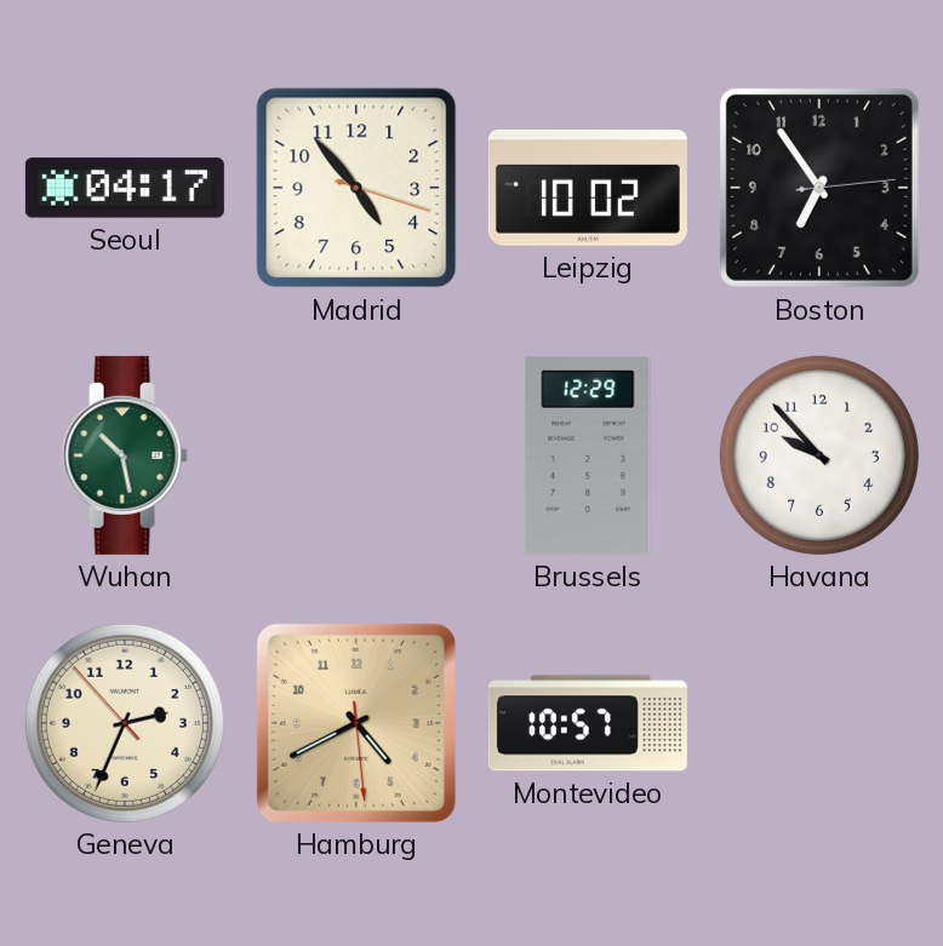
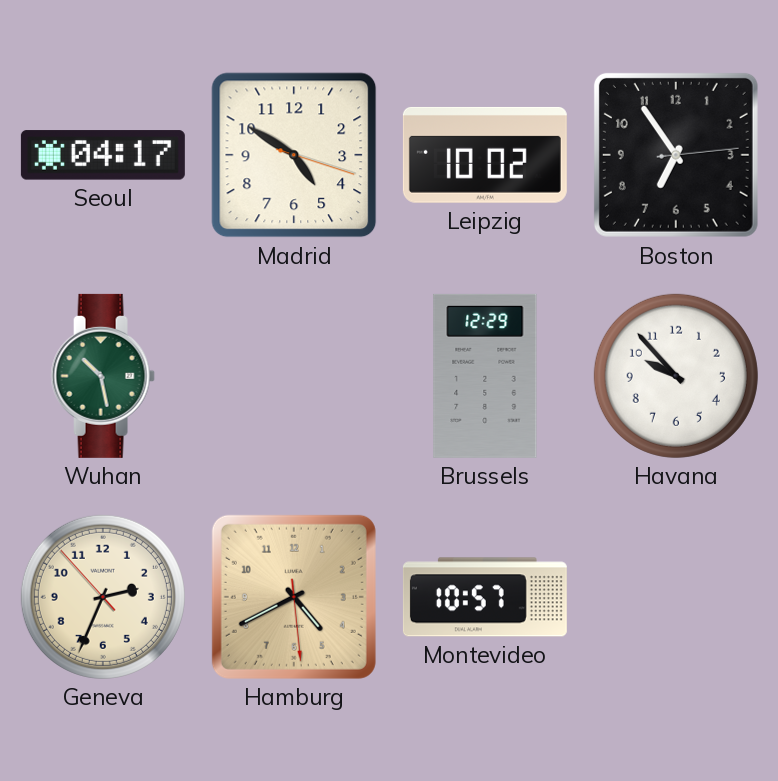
Madrid: 4:53 -> 4:50
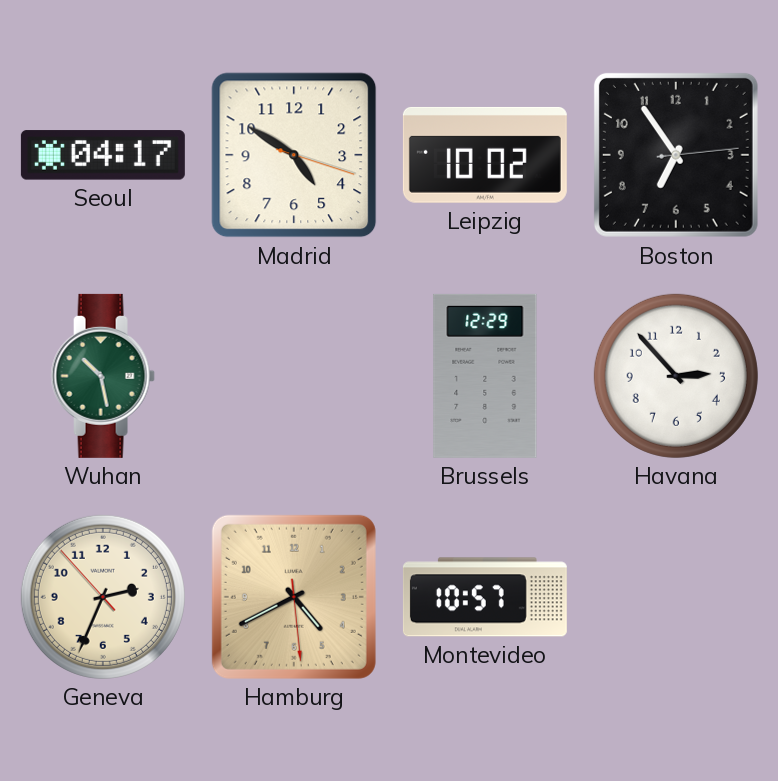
Havana: 9:53 -> 2:53
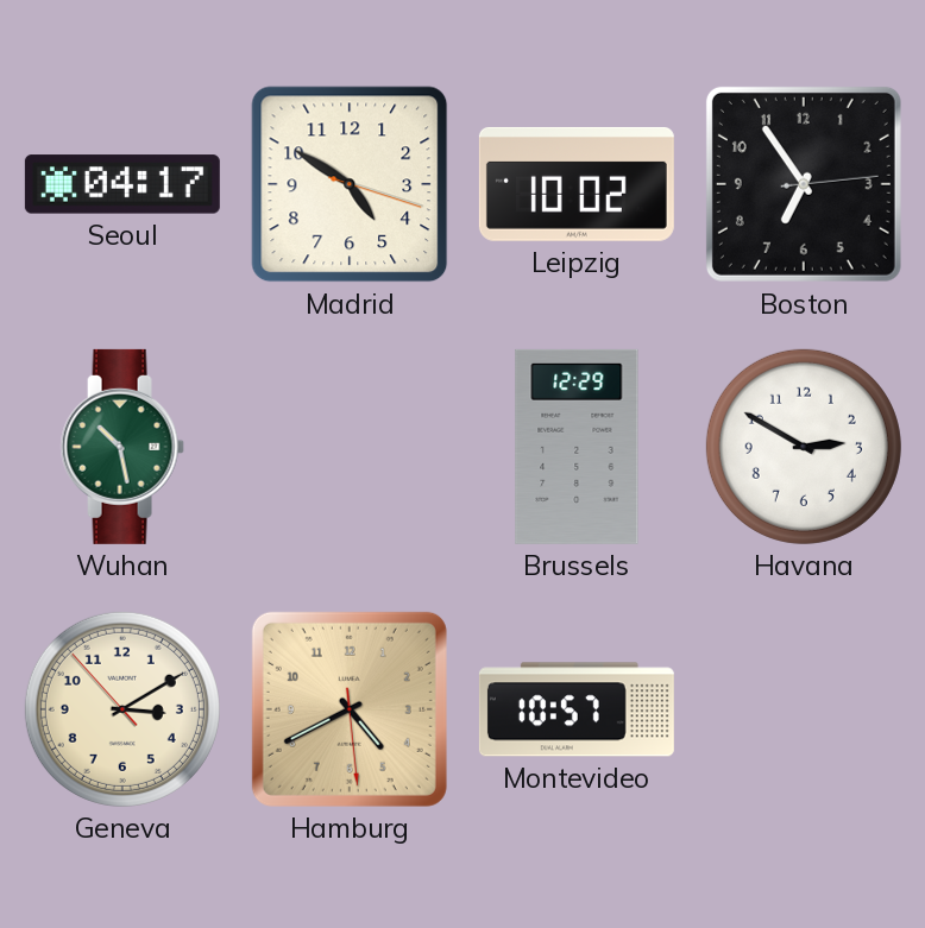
Havana: 2:53 -> 2:50
Geneva: 2:33 -> 3:09
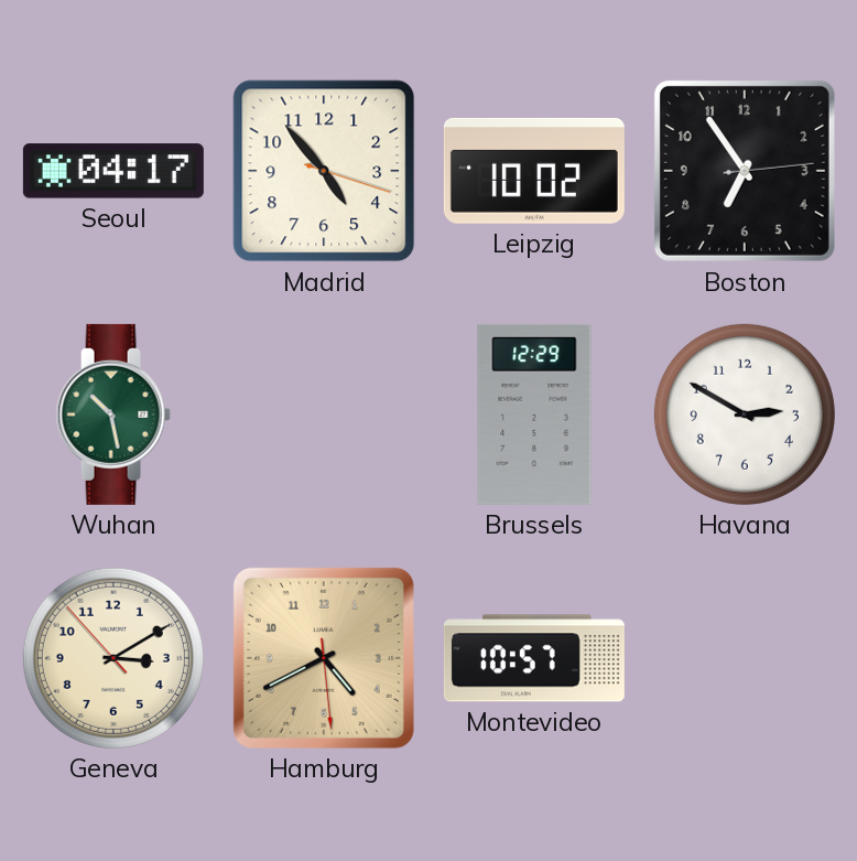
Madrid: 4:50 -> 4:53
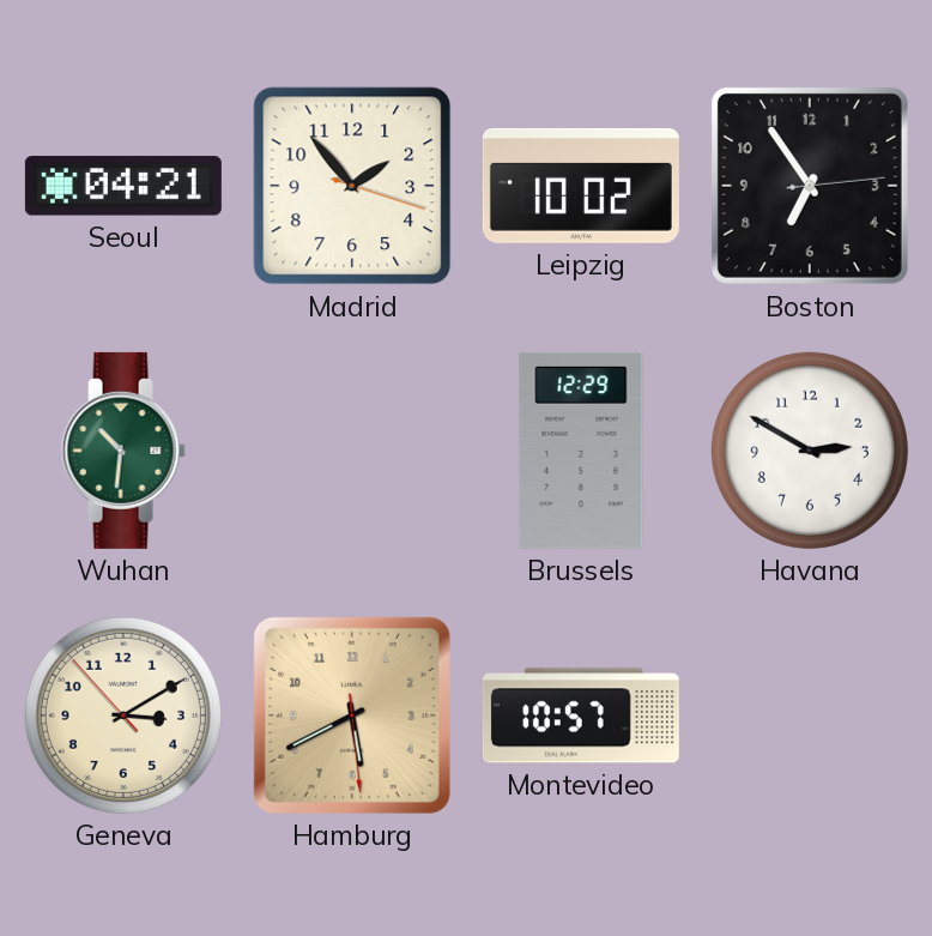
Seoul: 04:17 -> 04:21
Madrid: 4:53 -> 1:53
Wuhan: 10:28 -> 10:31
Hamburg: 4:40 -> 5:40
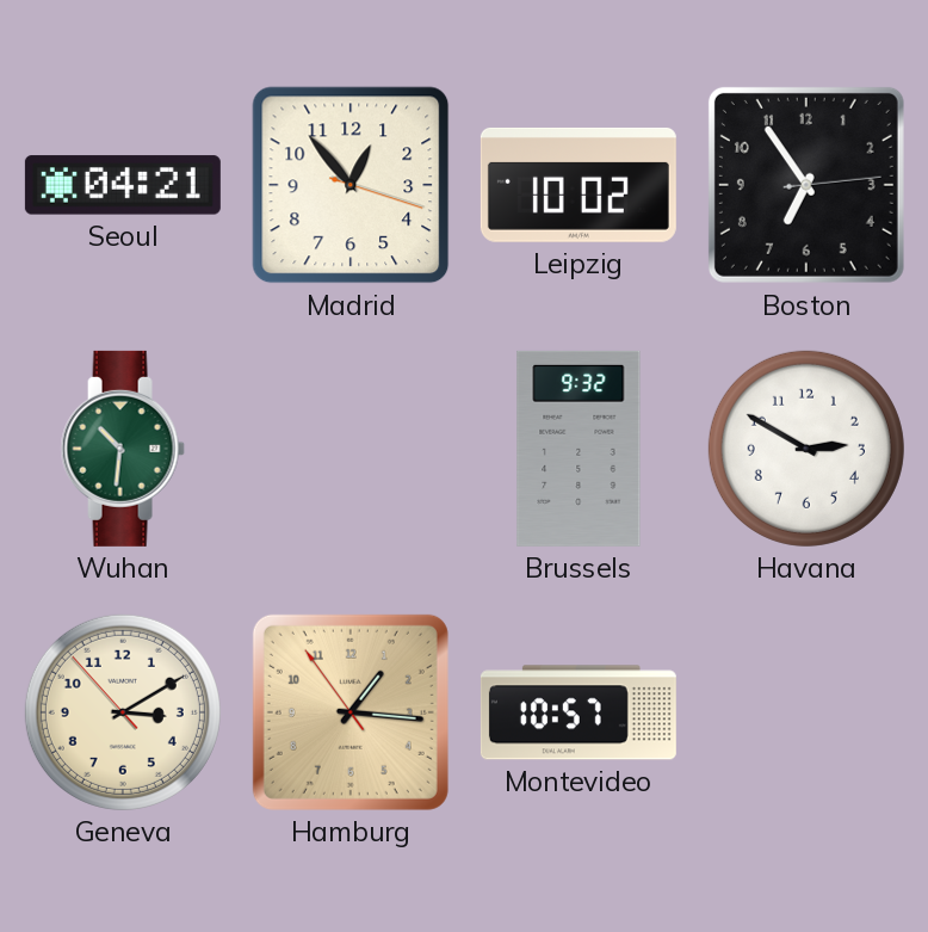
Madrid: 1:53 -> 12:53
Brussels: 12:29 -> 9:32
Hamburg: 5:40 -> 1:15
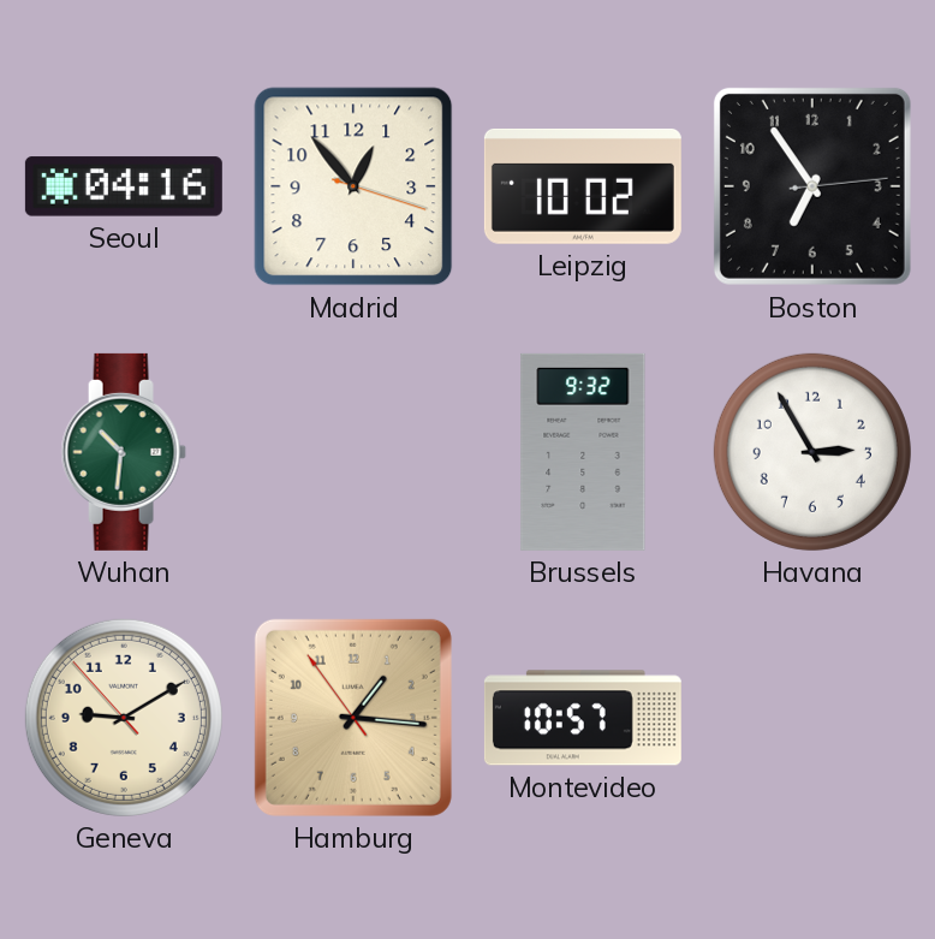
Seoul: 04:21 -> 04:16
Havana: 2:50 -> 2:55
Geneva: 3:09 -> 9:09
